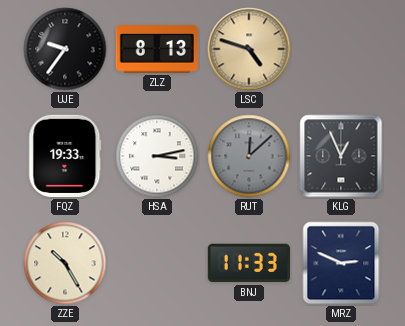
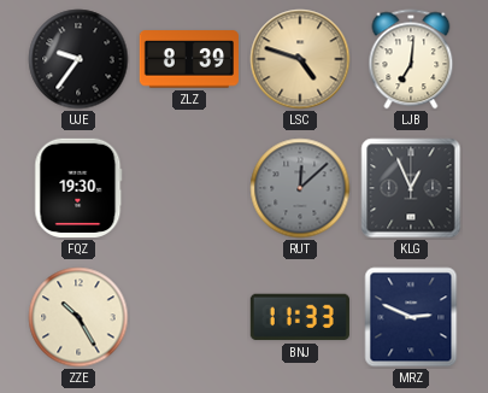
ZLZ: 8:13 -> 8:39
LJB: none -> 7:01
FQZ: 19:33 -> 19:30
HSA: 3:13 -> none
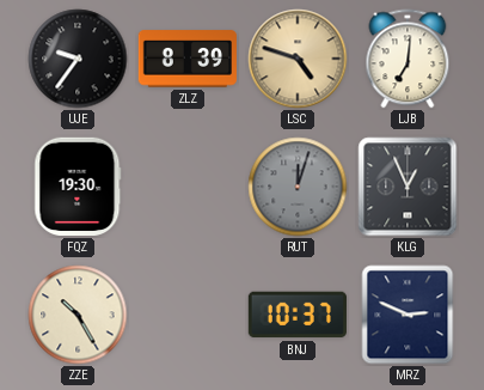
RUT: 12:08 -> 12:03
BNJ: 11:33 -> 10:37
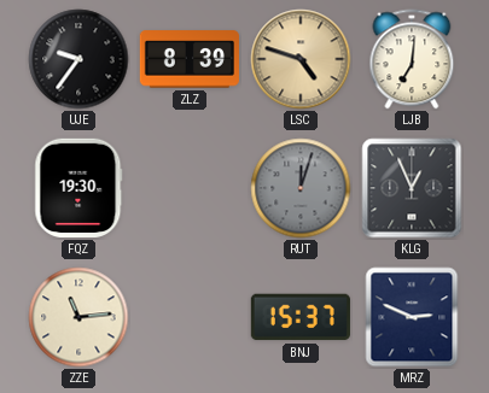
ZZE: 10:25 -> 11:14
BNJ: 10:37 -> 15:37
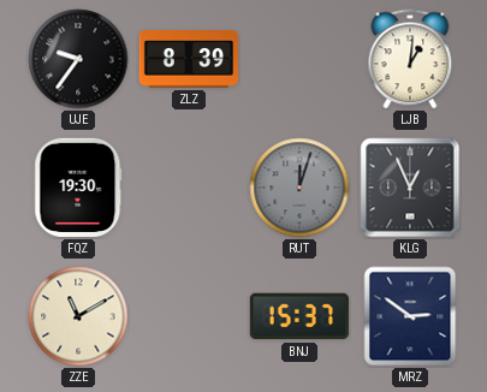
LSC: 4:48 -> none
LJB: 7:01 -> 1:01
ZZE: 11:14 -> 11:10
MRZ: 2:49 -> 2:51
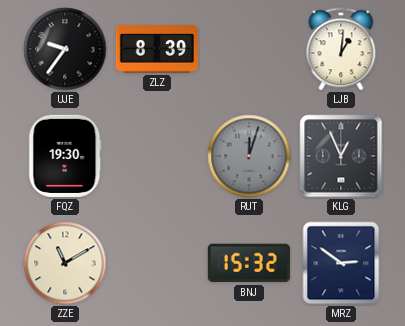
BNJ: 15:37 -> 15:32
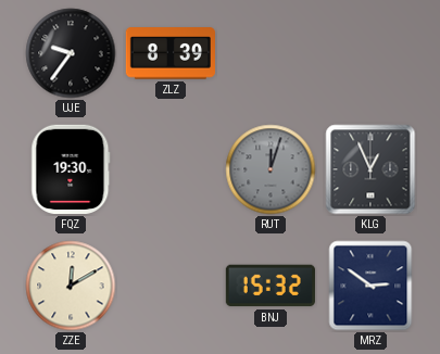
LJB: 1:01 -> none
ZZE: 11:10 -> 12:10
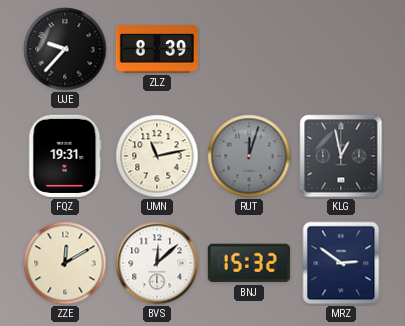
UJE: 9:36 -> 9:37
FQZ: 19:30 -> 19:31
UMN: none -> 11:13
KLG: 12:56 -> 12:58
BVS: none -> 12:08
